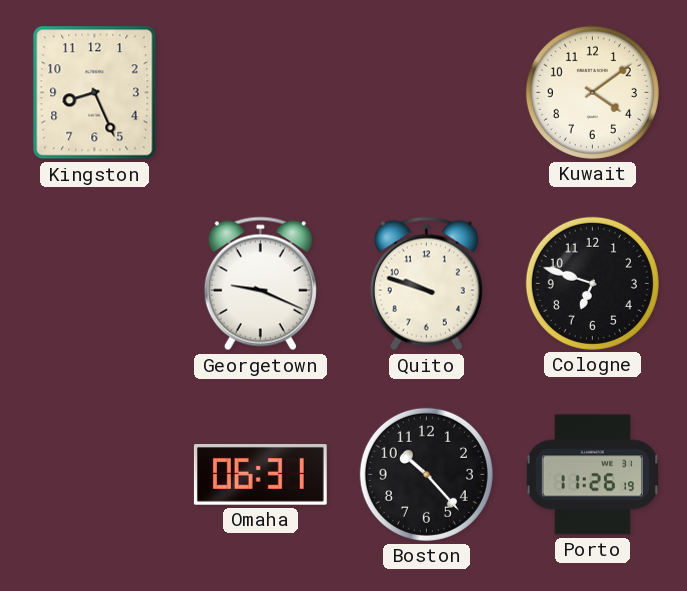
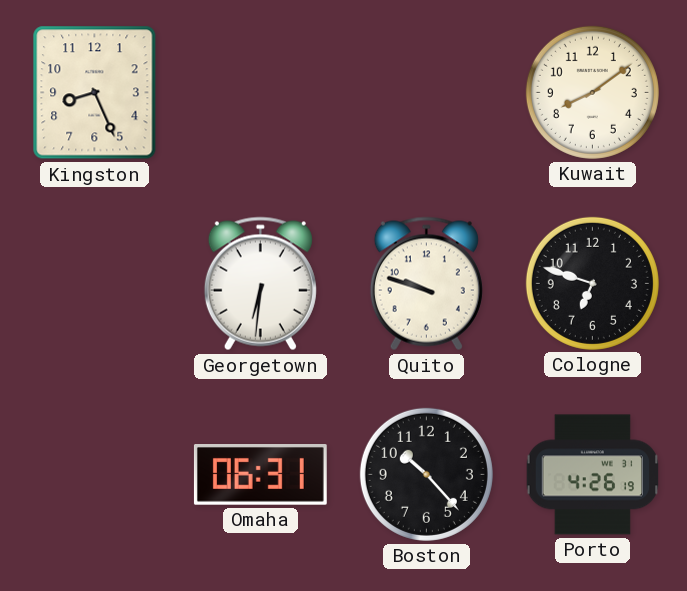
Kuwait: 4:09 -> 8:09
Georgetown: 9:19 -> 6:31
Porto: 11:26 -> 4:26
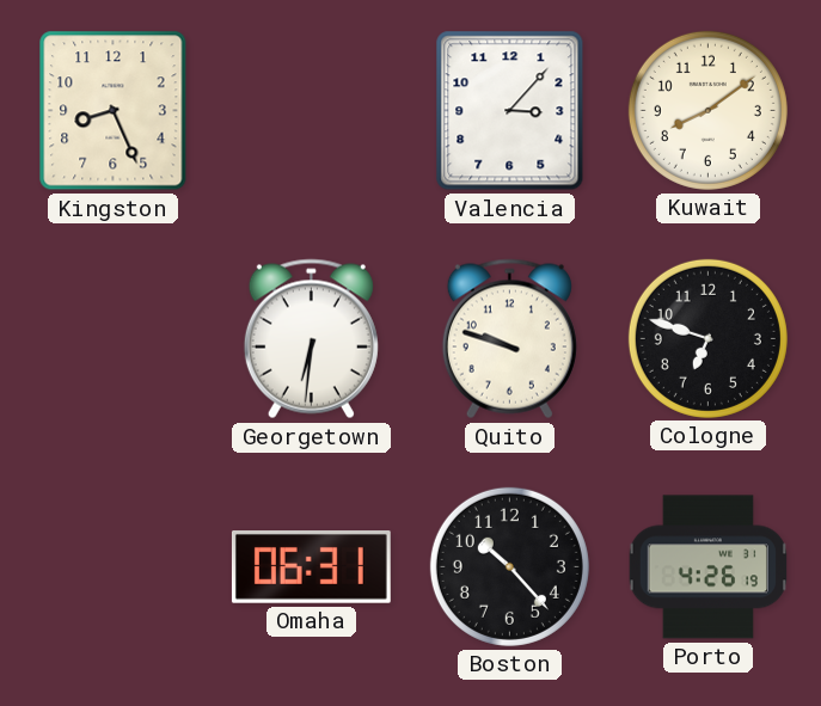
Valencia: none -> 3:07
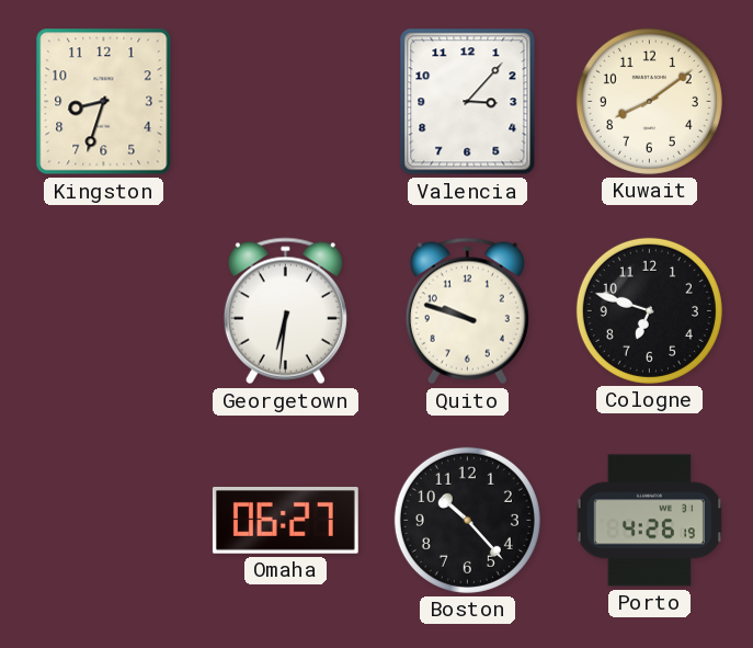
Kingston: 8:26 -> 8:33
Omaha: 06:31 -> 06:27
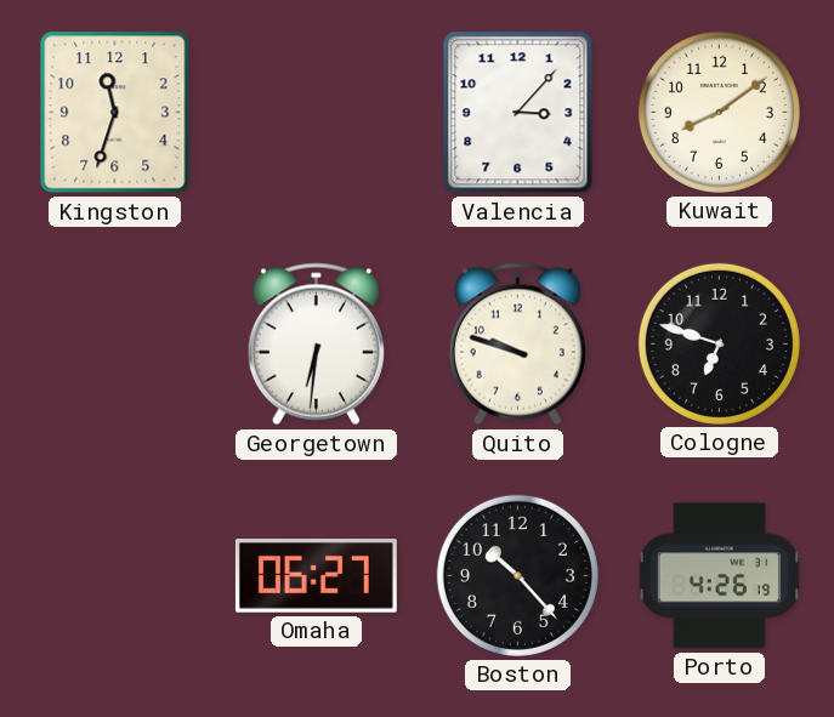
Kingston: 8:33 -> 11:33
